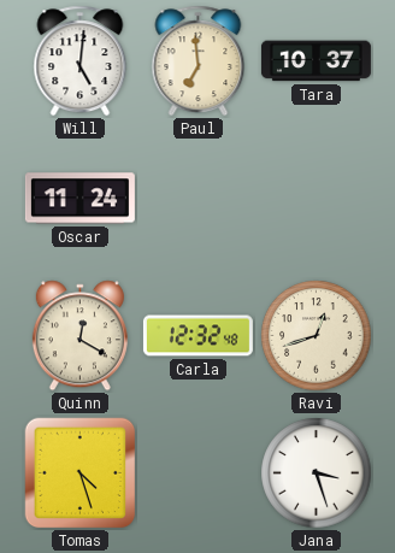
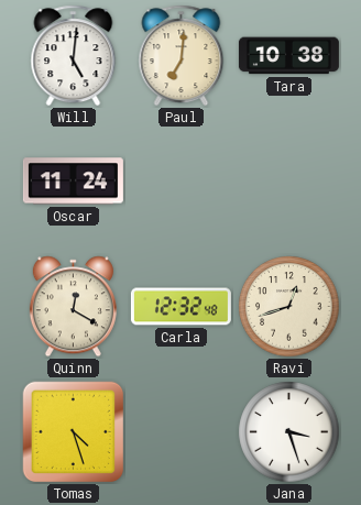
Paul: 6:59 -> 7:01
Tara: 10:37 -> 10:38
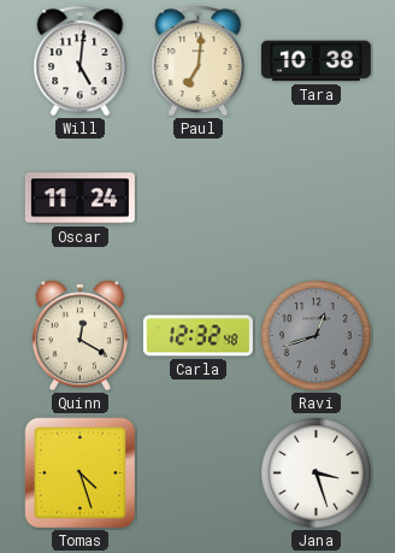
Ravi dial: cream -> grey
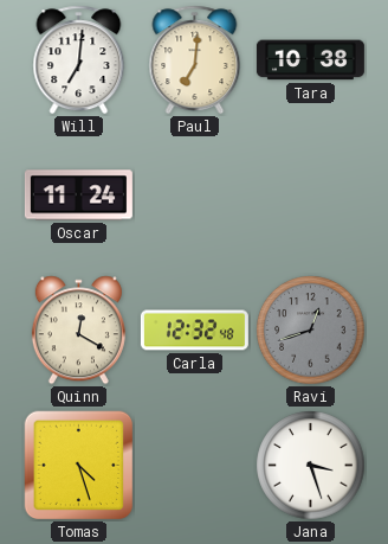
Will: 5:01 -> 7:01
